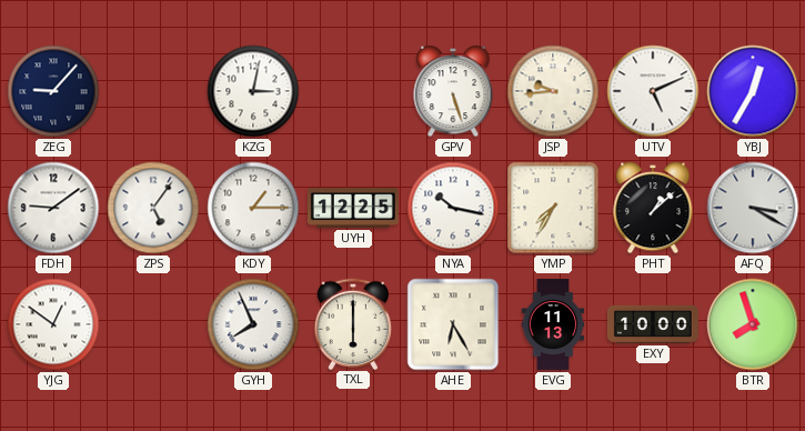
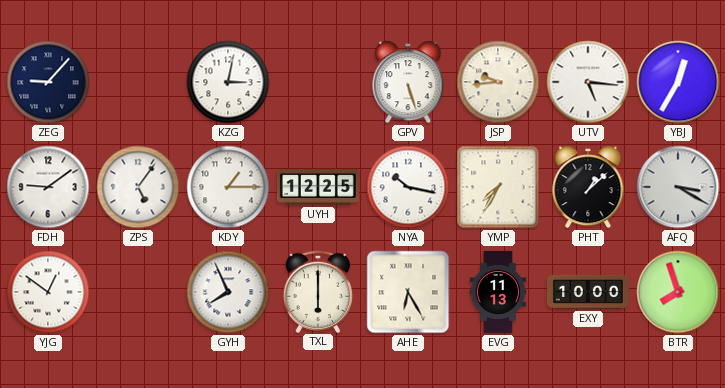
UTV: 5:11 -> 5:16
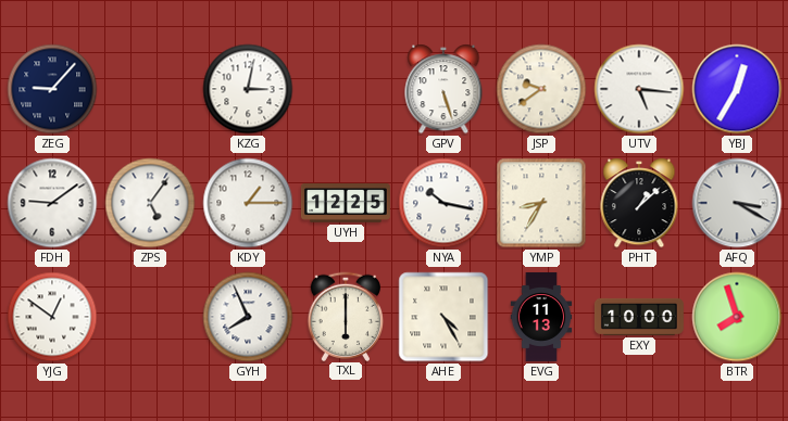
JSP: 9:44 -> 9:39
YMP: 7:35 -> 8:35
AHE: 6:25 -> 4:25
